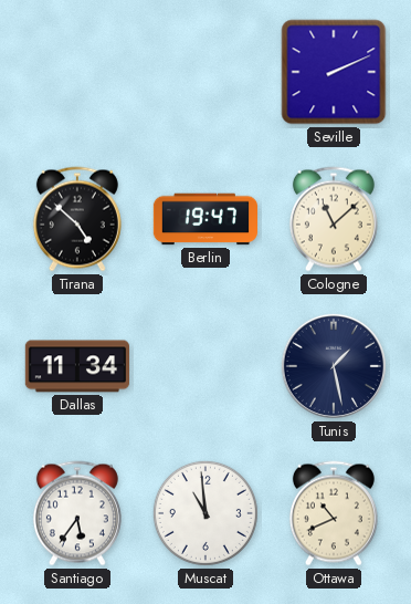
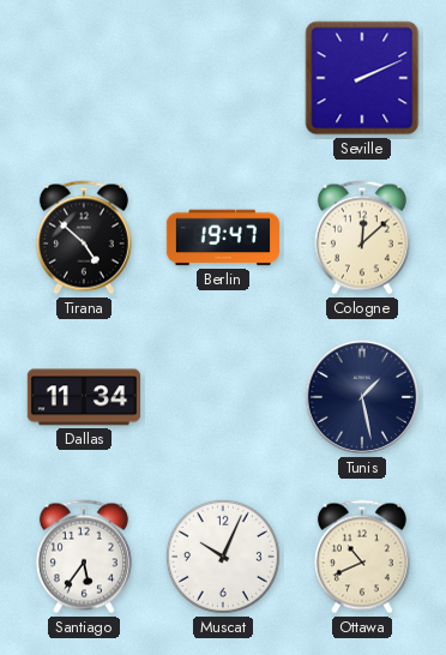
Cologne: 11:08 -> 12:08
Muscat: 10:59 -> 10:04
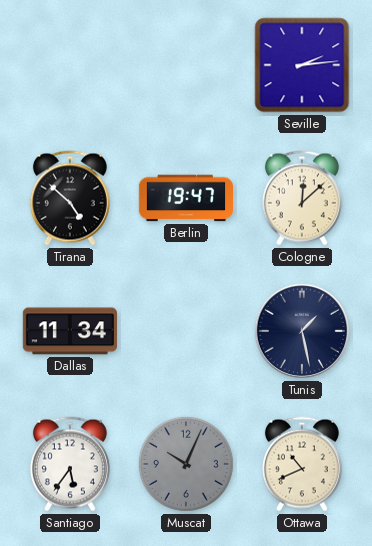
Seville: 2:11 -> 2:14
Muscat dial: white -> grey
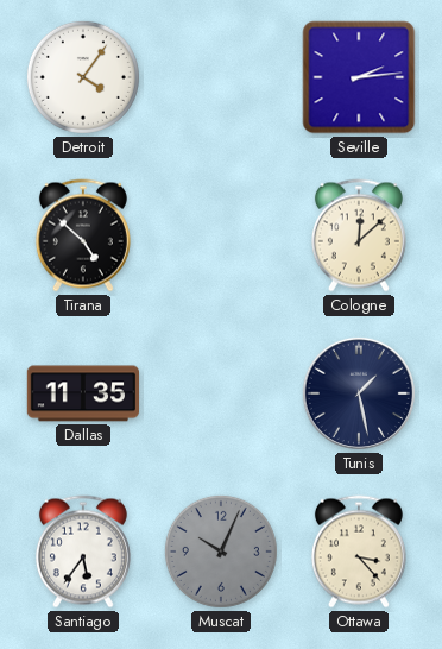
Detroit: none -> 4:06
Berlin: 19:47 -> none
Dallas: 11:34 -> 11:35
Ottawa: 10:41 -> 3:23
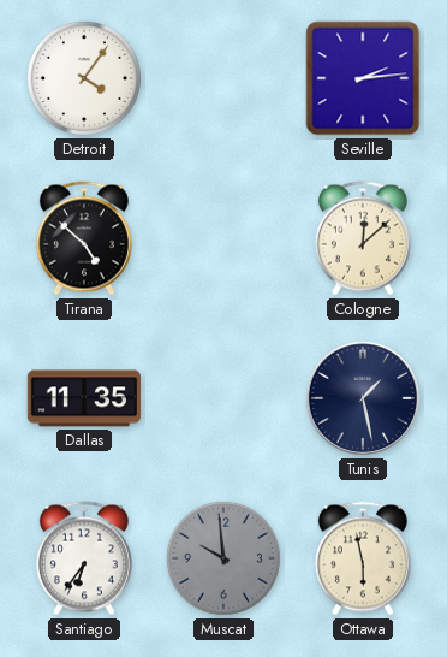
Santiago: 5:36 -> 6:36
Muscat: 10:04 -> 9:59
Ottawa: 3:23 -> 5:58
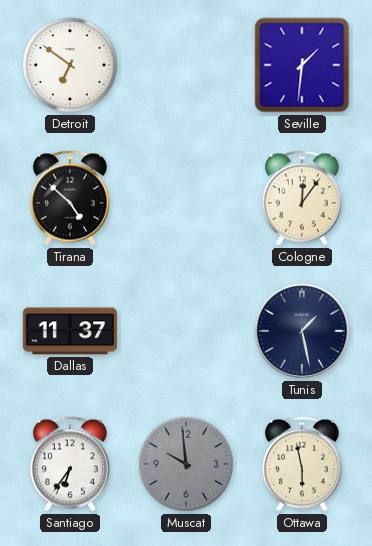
Detroit: 4:06 -> 6:51
Seville: 2:14 -> 1:31
Cologne: 12:08 -> 12:06
Dallas: 11:35 -> 11:37
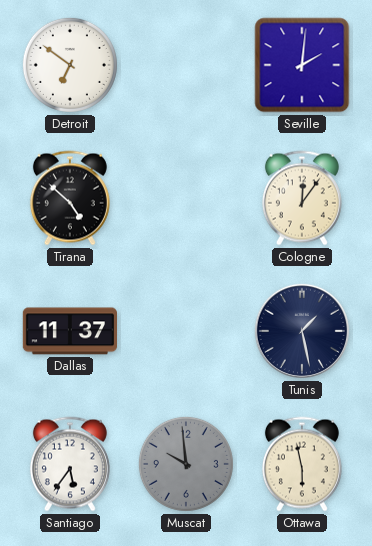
Seville: 1:31 -> 2:01
Santiago: 6:36 -> 5:36
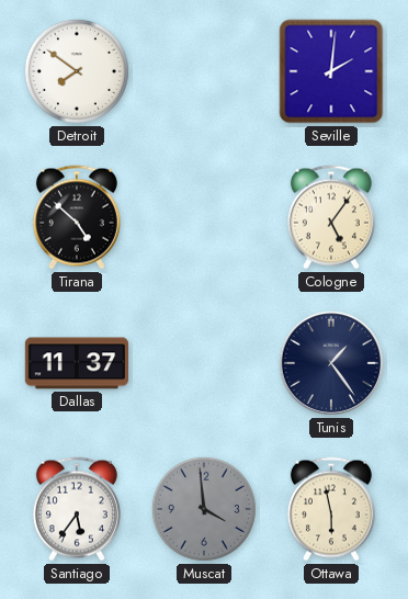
Detroit: 6:51 -> 7:51
Cologne: 12:06 -> 5:06
Tunis: 1:28 -> 1:24
Muscat: 9:59 -> 3:59
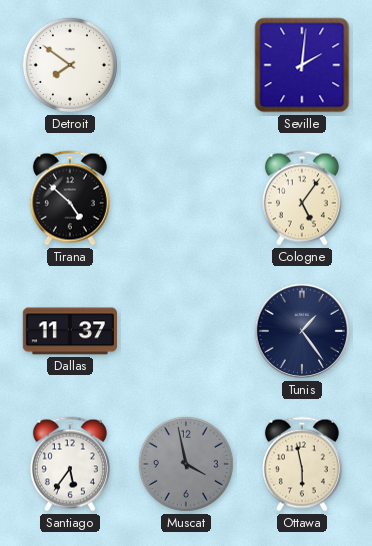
Muscat: 3:59 -> 3:58
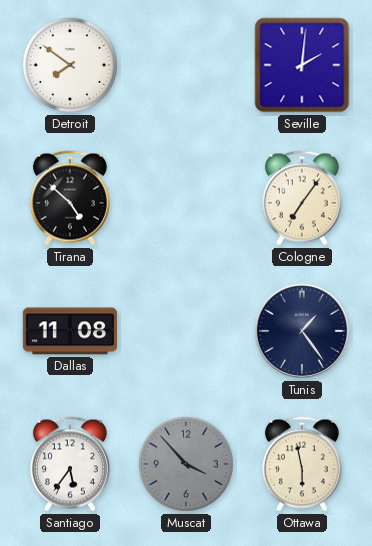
Cologne: 5:06 -> 7:06
Dallas: 11:37 -> 11:08
Muscat: 3:58 -> 3:53
